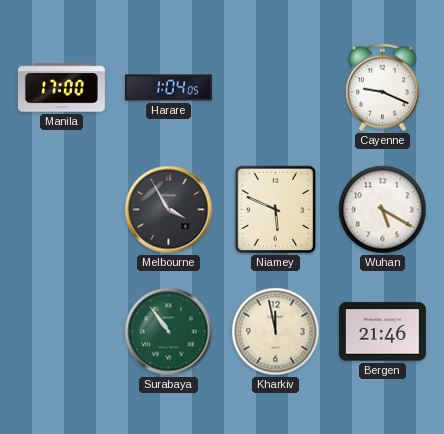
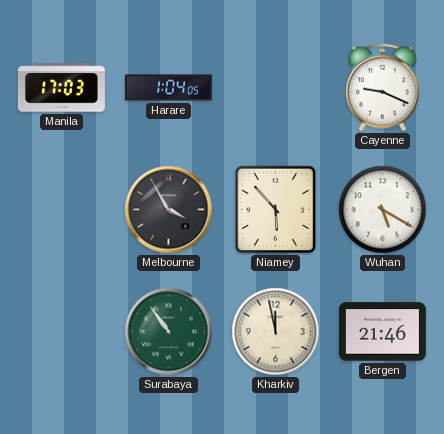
Manila: 17:00 -> 17:03
Niamey: 5:49 -> 5:53
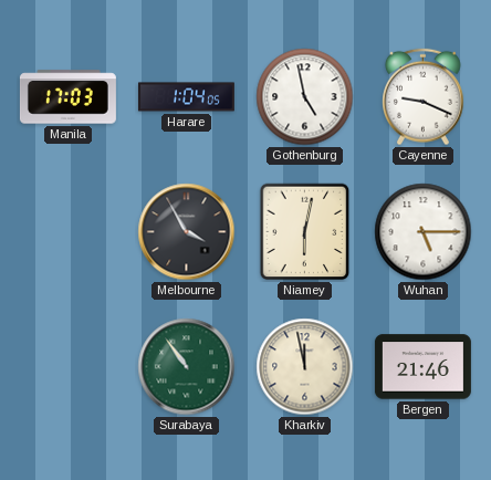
Gothenburg: none -> 4:58
Niamey: 5:53 -> 6:02
Wuhan: 5:20 -> 5:15
